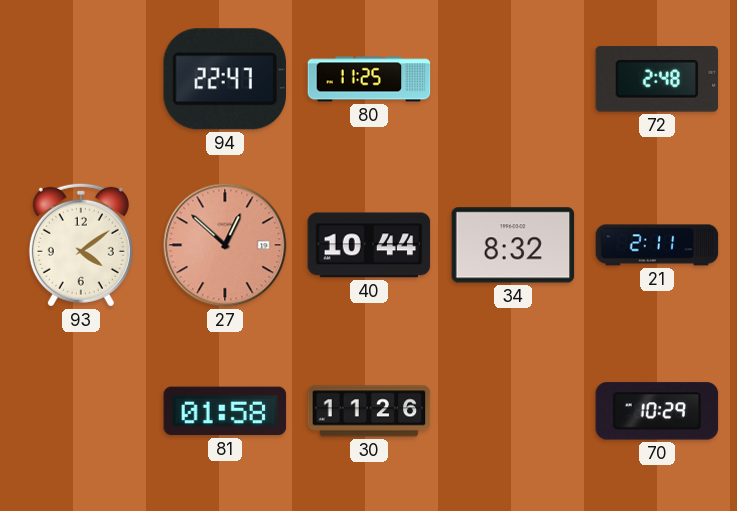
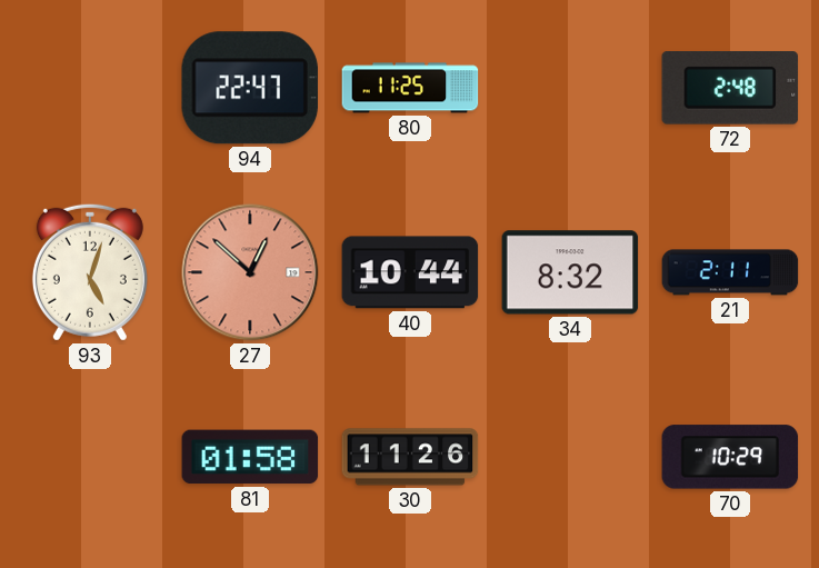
93: 4:09 -> 5:03
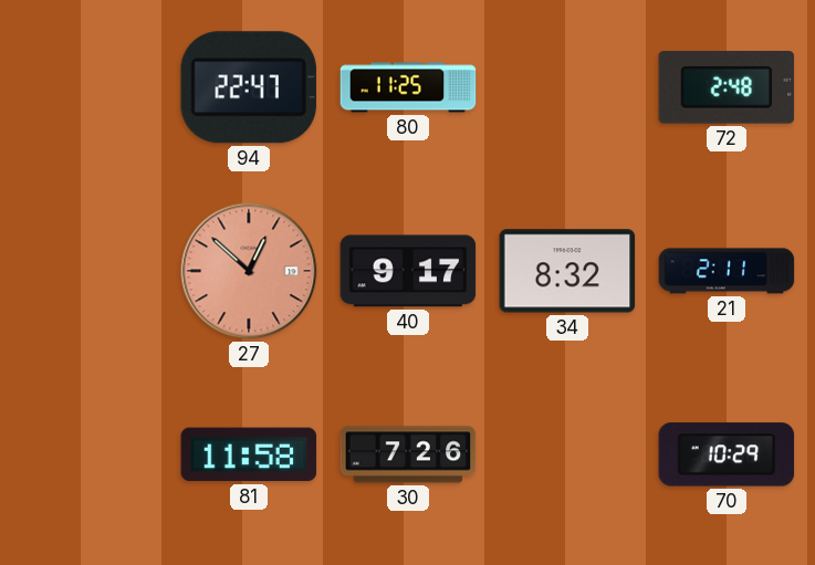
93: 5:03 -> none
40: 10:44 -> 9:17
81: 01:58 -> 11:58
30: 11:26 -> 7:26
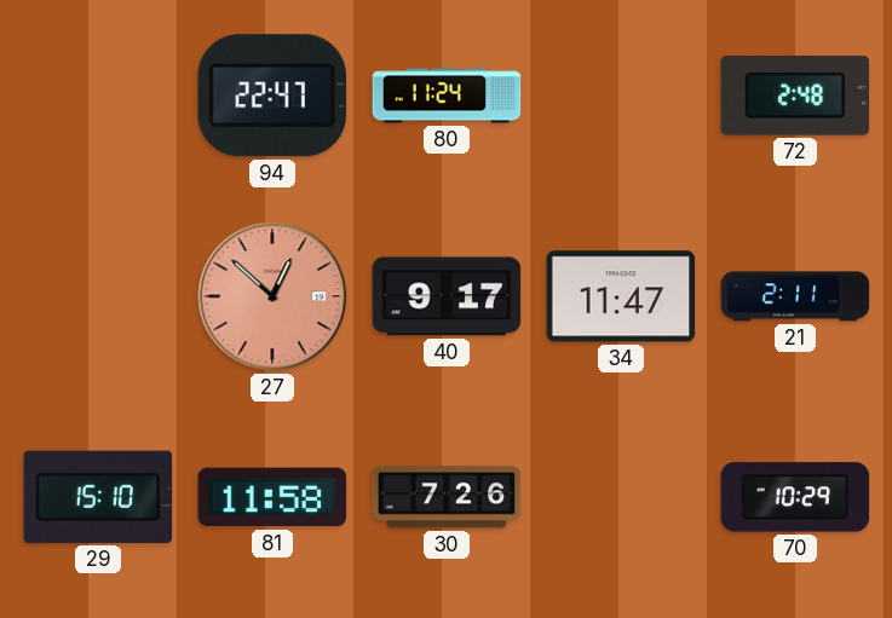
80: 11:25 -> 11:24
34: 8:32 -> 11:47
29: none -> 15:10
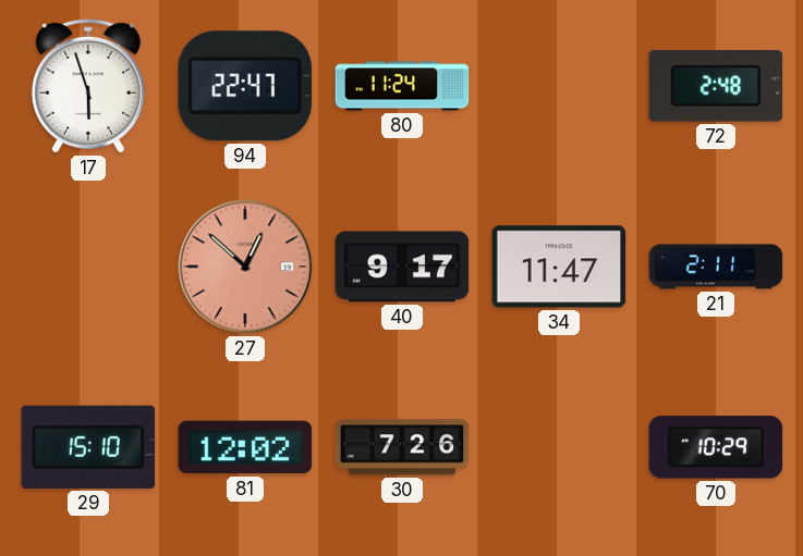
17: none -> 5:57
81: 11:58 -> 12:02
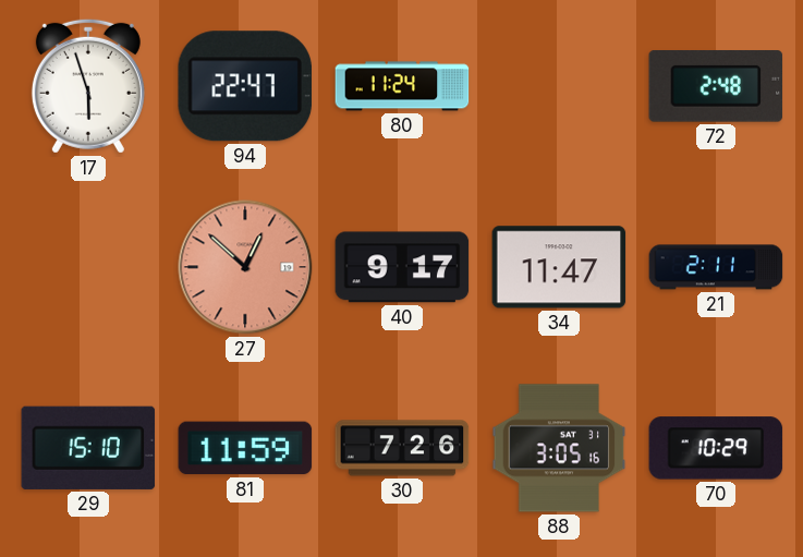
81: 12:02 -> 11:59
88: none -> 3:05
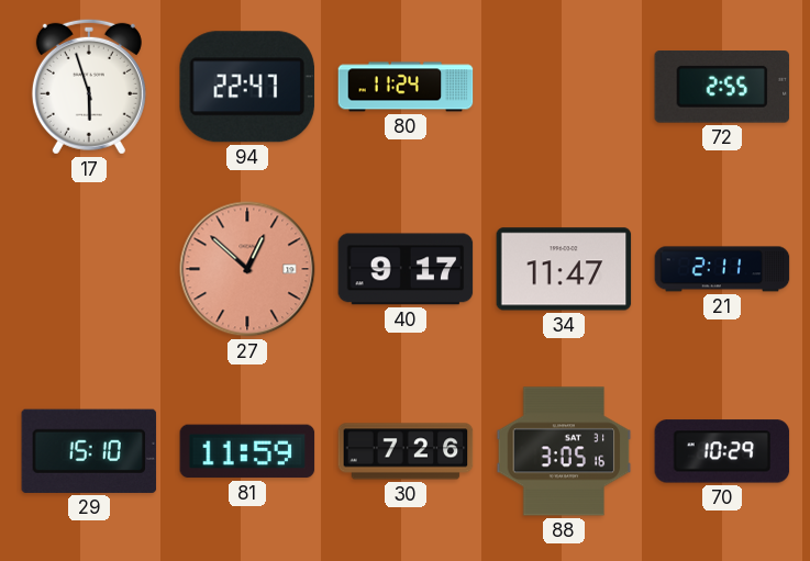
72: 2:48 -> 2:55
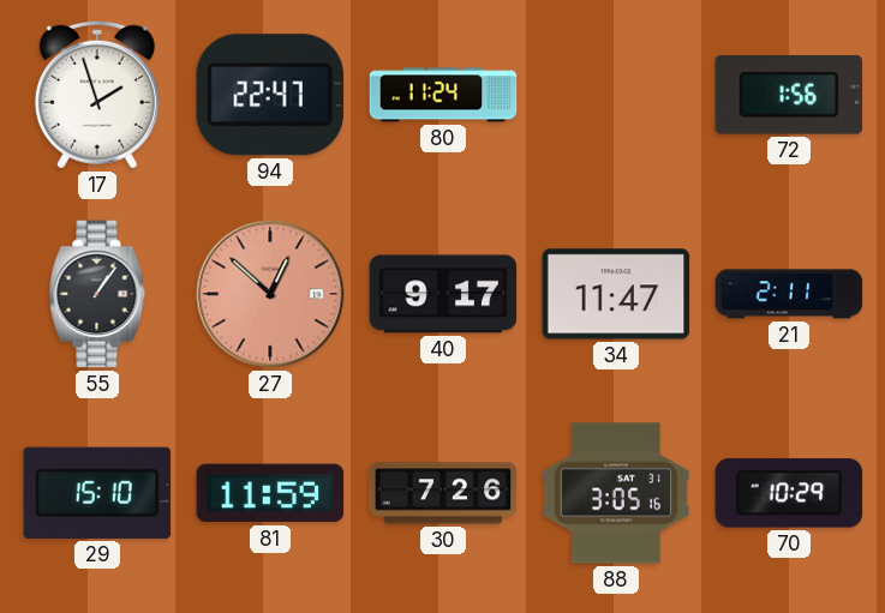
17: 5:57 -> 1:57
72: 2:55 -> 1:56
55: none -> 1:06
